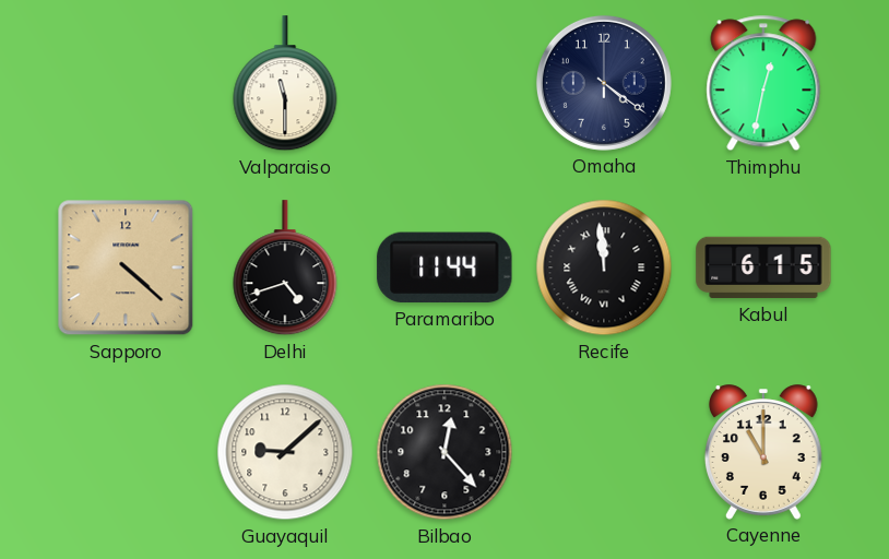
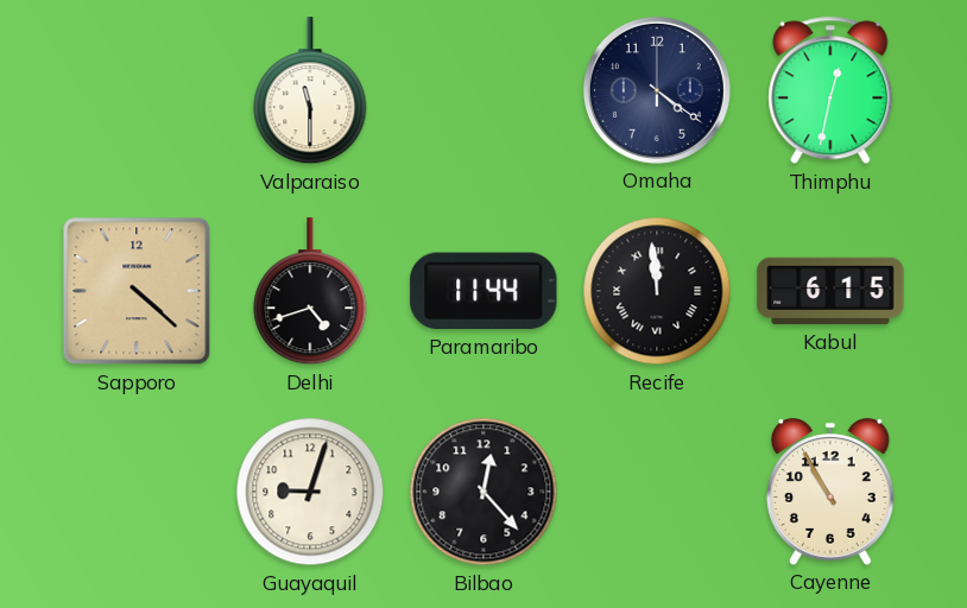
Guayaquil: 9:08 -> 9:03
Cayenne: 11:00 -> 10:55
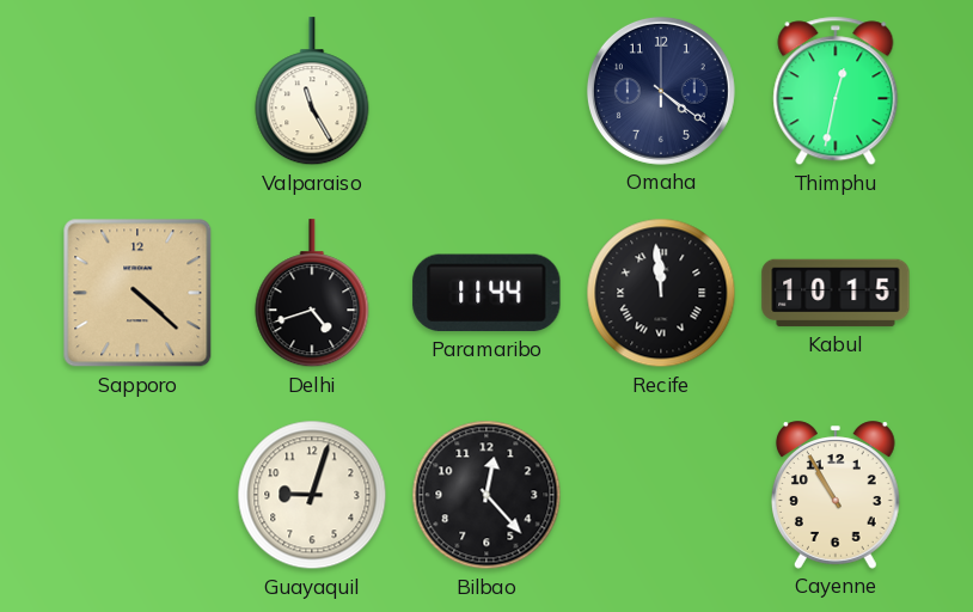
Valparaiso: 11:30 -> 11:25
Kabul: 6:15 -> 10:15
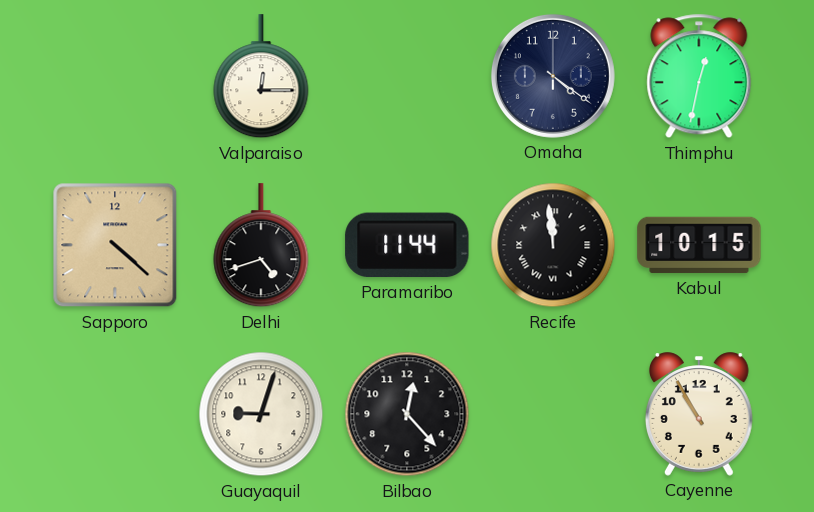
Valparaiso: 11:25 -> 12:15
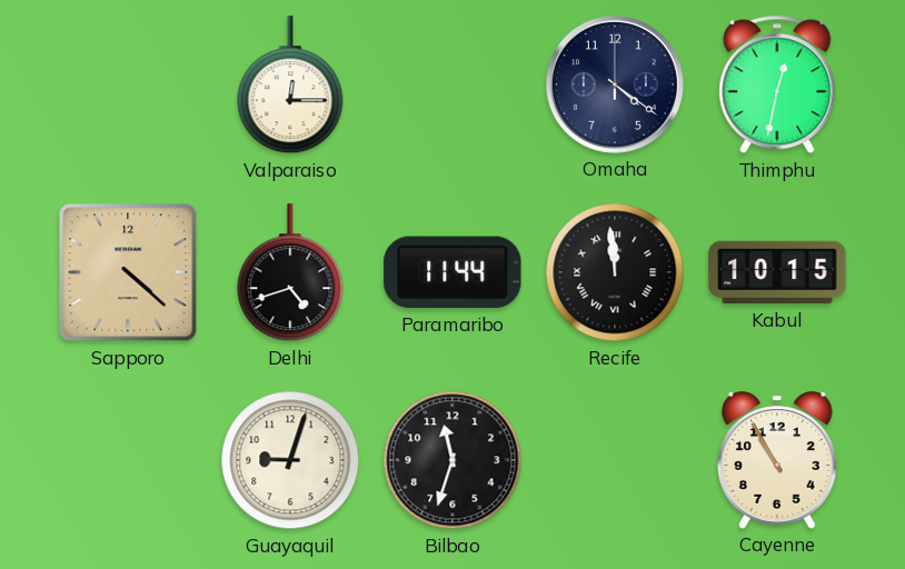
Bilbao: 12:23 -> 11:33
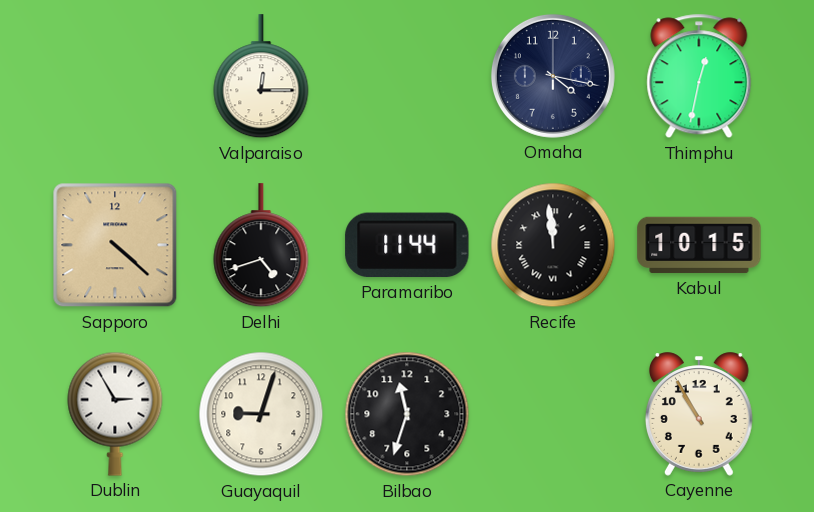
Omaha: 4:21 -> 4:17
Dublin: none -> 2:55
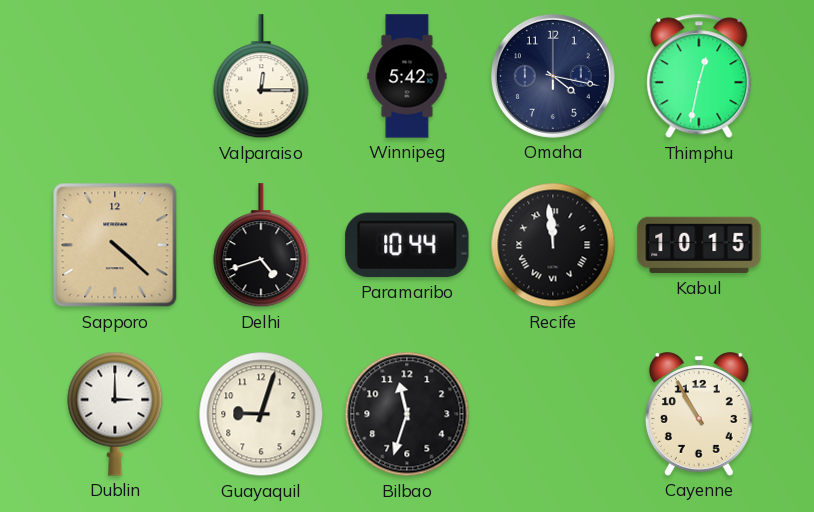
Winnipeg: none -> 5:42
Paramaribo: 11:44 -> 10:44
Dublin: 2:55 -> 3:00
